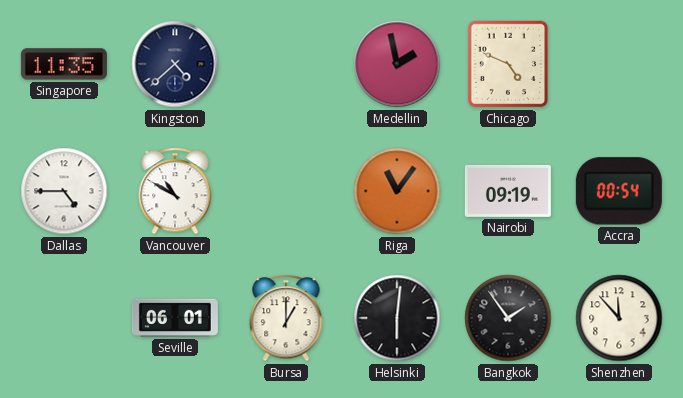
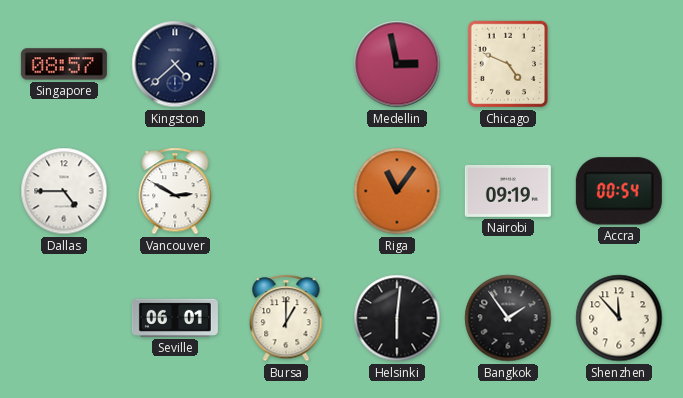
Singapore: 11:35 -> 08:57
Medellin: 1:58 -> 2:58
Vancouver: 10:50 -> 2:50
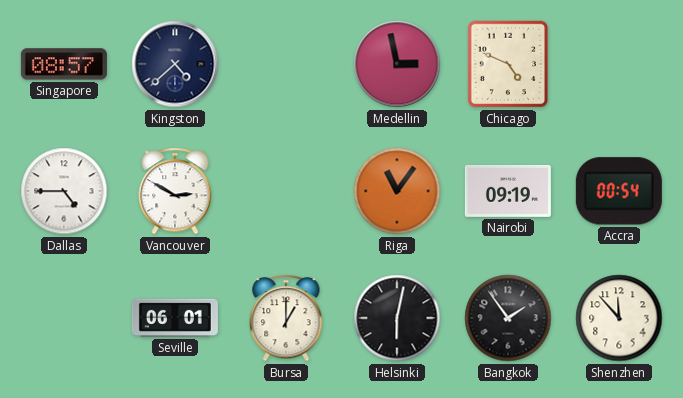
Helsinki: 6:01 -> 6:02
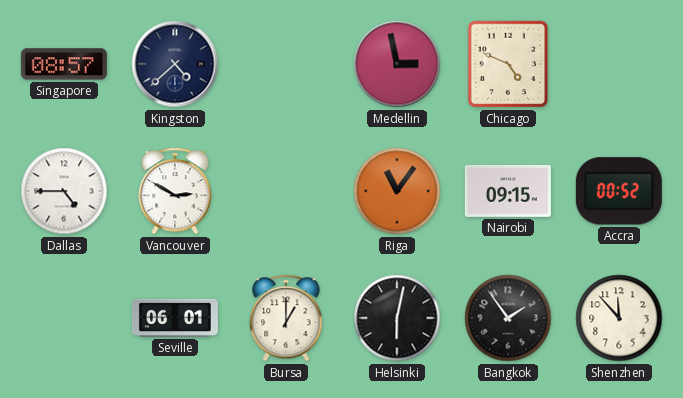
Nairobi: 09:19 -> 09:15
Accra: 00:54 -> 00:52
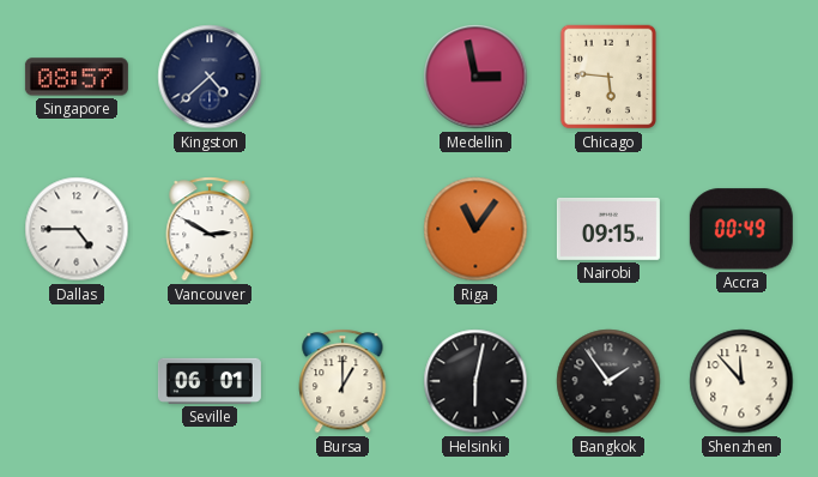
Chicago: 4:49 -> 5:46
Accra: 00:52 -> 00:49
